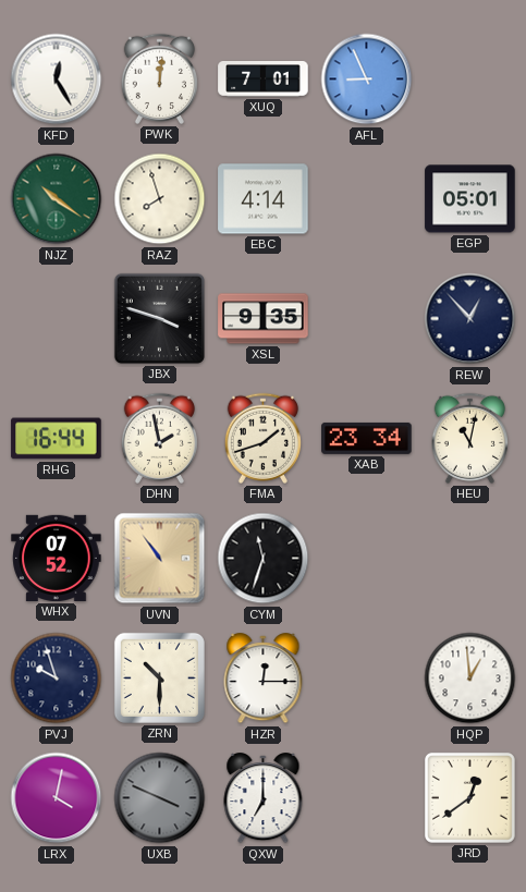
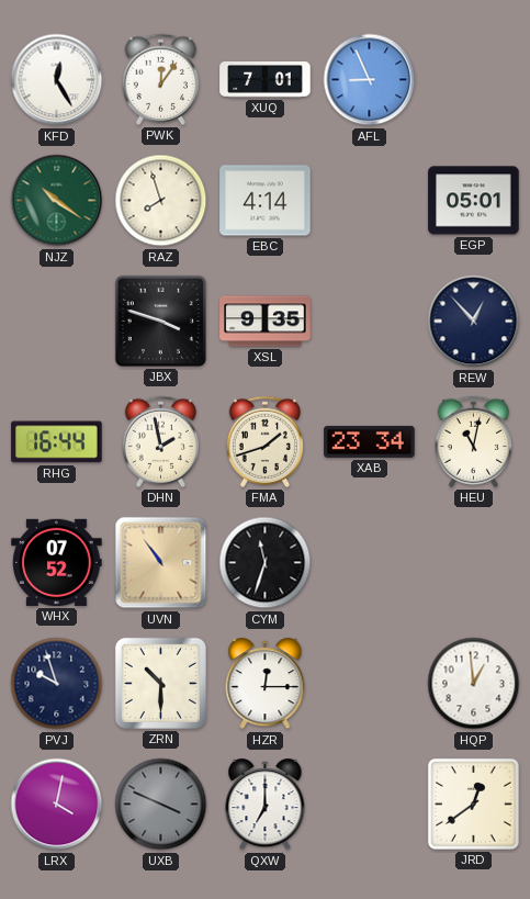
PWK: 12:01 -> 12:06
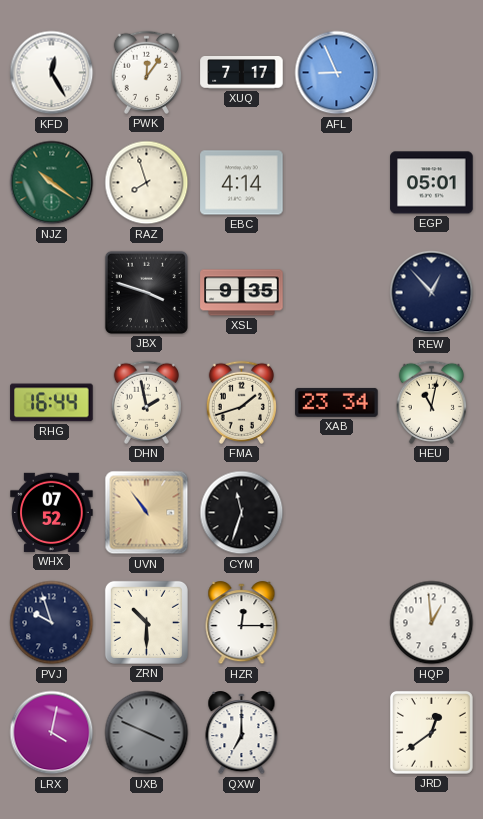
XUQ: 7:01 -> 7:17
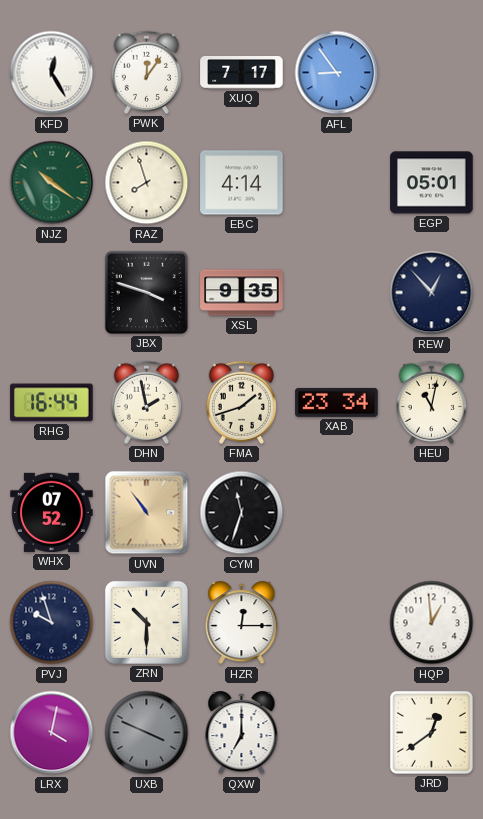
AFL: 8:56 -> 8:54
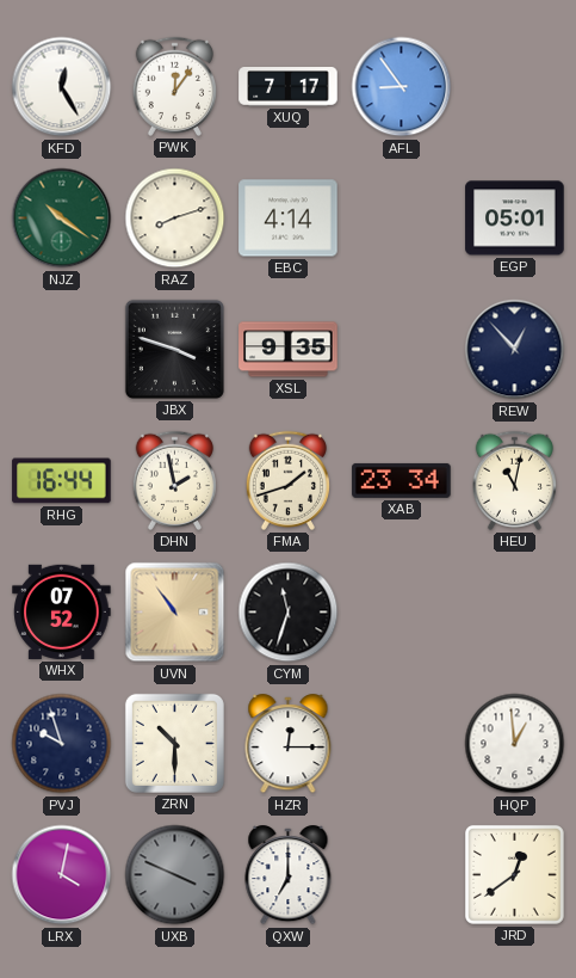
RAZ: 7:57 -> 8:12
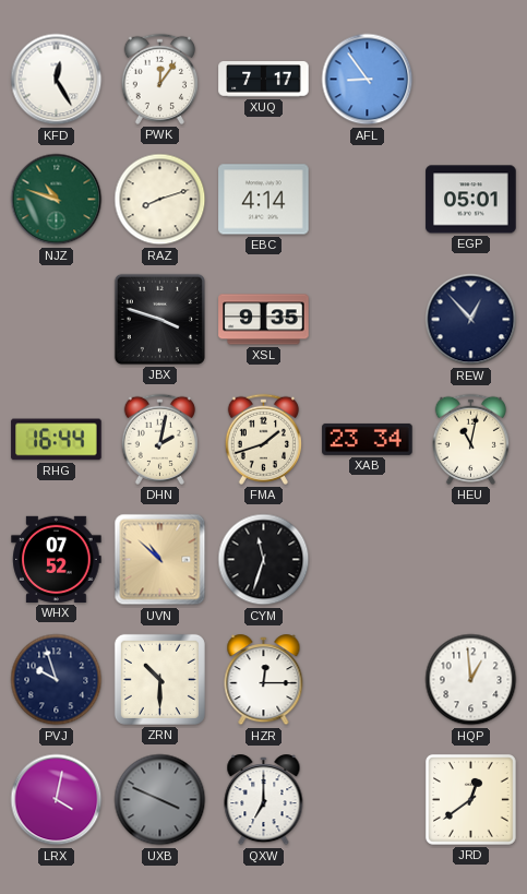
NJZ: 10:21 -> 10:48
DHN: 1:58 -> 2:02
UVN: 10:54 -> 10:52
